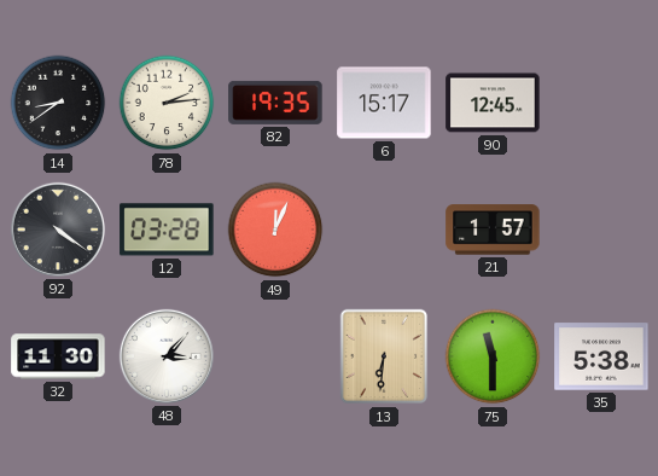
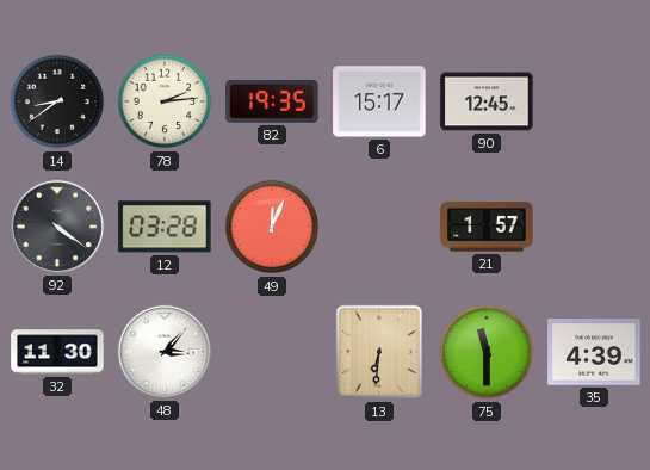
35: 5:38 -> 4:39
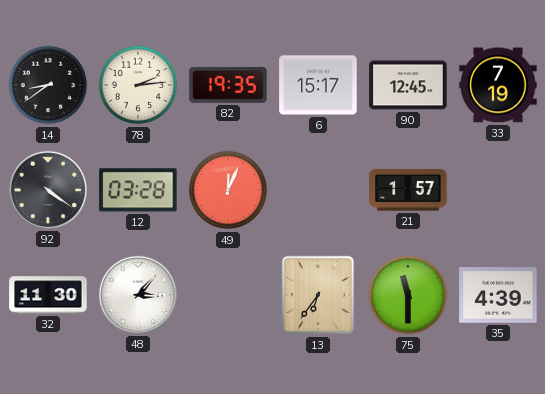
33: none -> 7:19
13: 6:31 -> 6:36
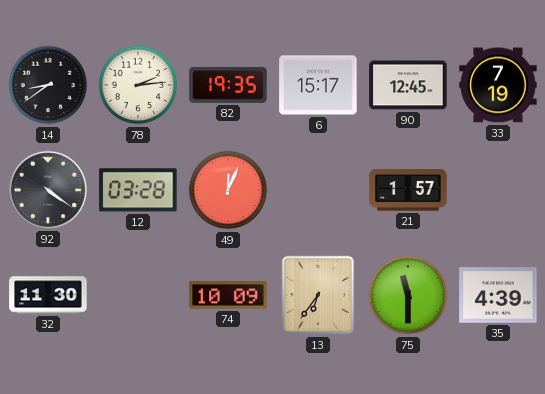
48: 3:07 -> none
74: none -> 10:09
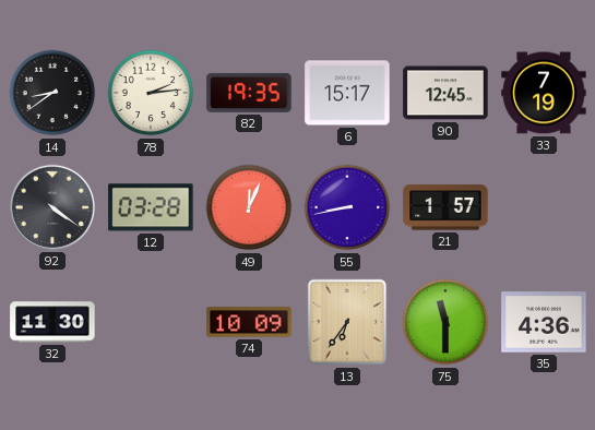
55: none -> 8:43
35: 4:39 -> 4:36
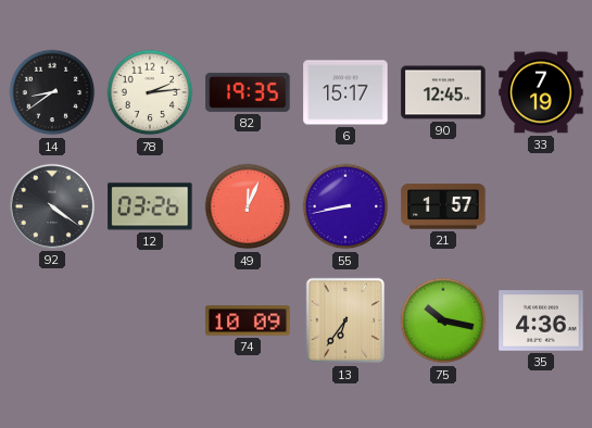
12: 03:28 -> 03:26
32: 11:30 -> none
75: 11:30 -> 10:17
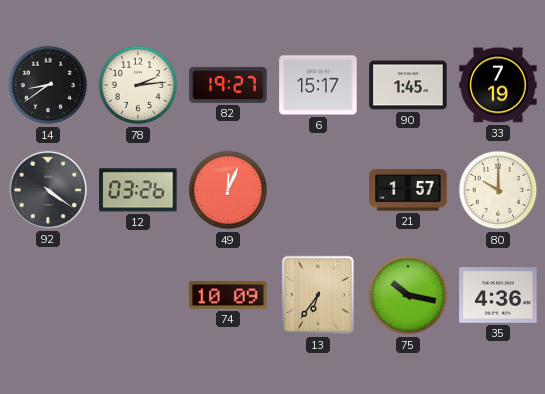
82: 19:35 -> 19:27
90: 12:45 -> 1:45
55: 8:43 -> none
80: none -> 10:00
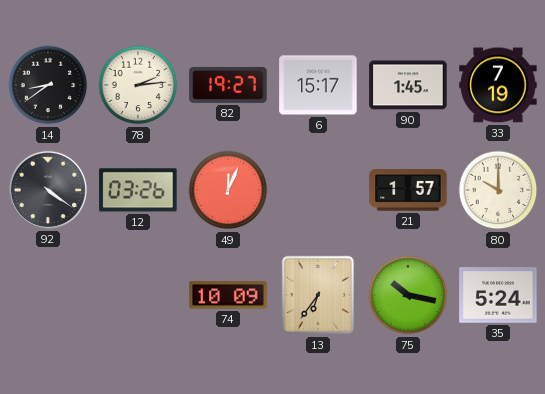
35: 4:36 -> 5:24
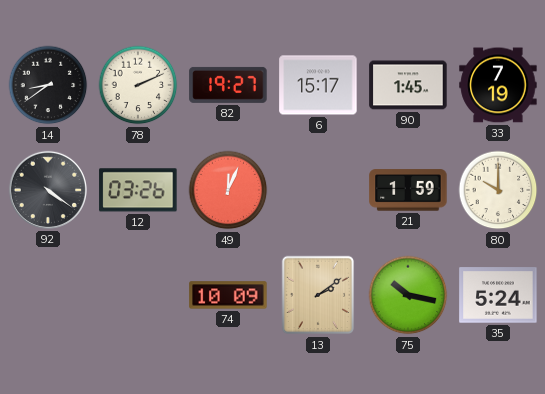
78: 2:14 -> 2:11
21: 1:57 -> 1:59
13: 6:36 -> 2:09
